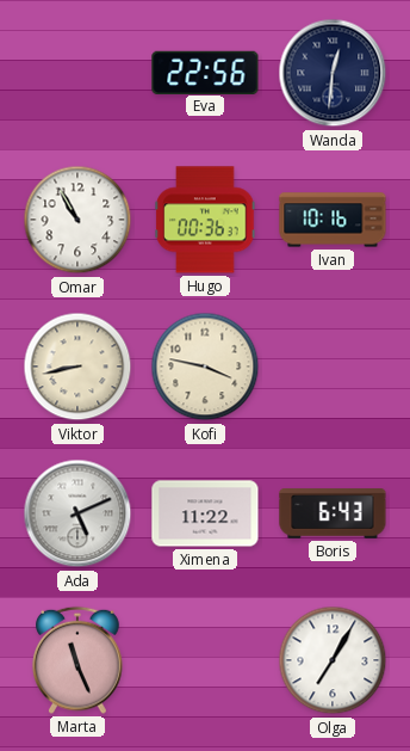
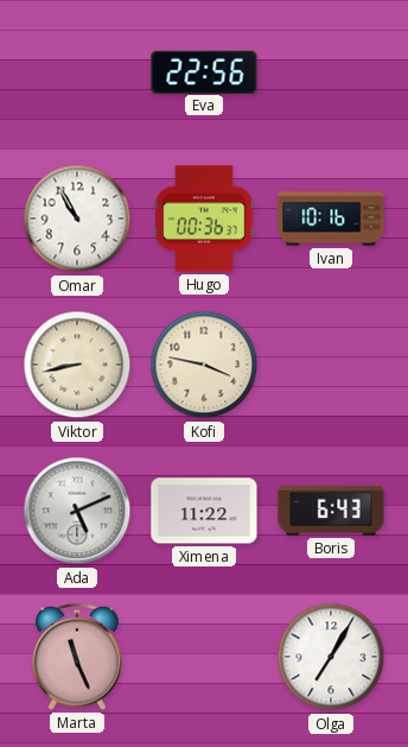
Wanda: 12:31 -> none
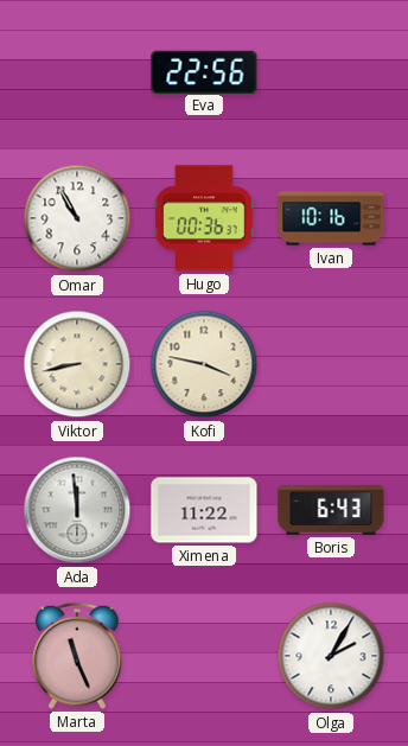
Ada: 5:11 -> 11:59
Olga: 7:05 -> 2:05
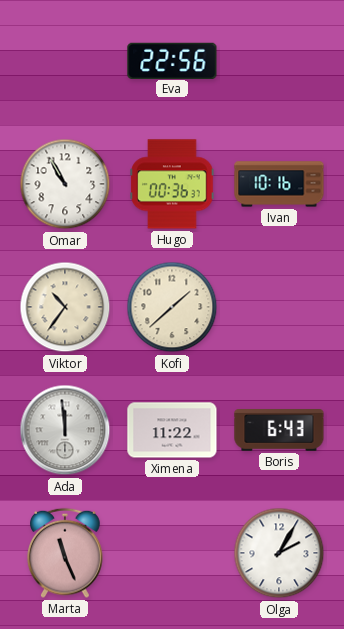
Viktor: 8:43 -> 10:36
Kofi: 3:47 -> 1:38
